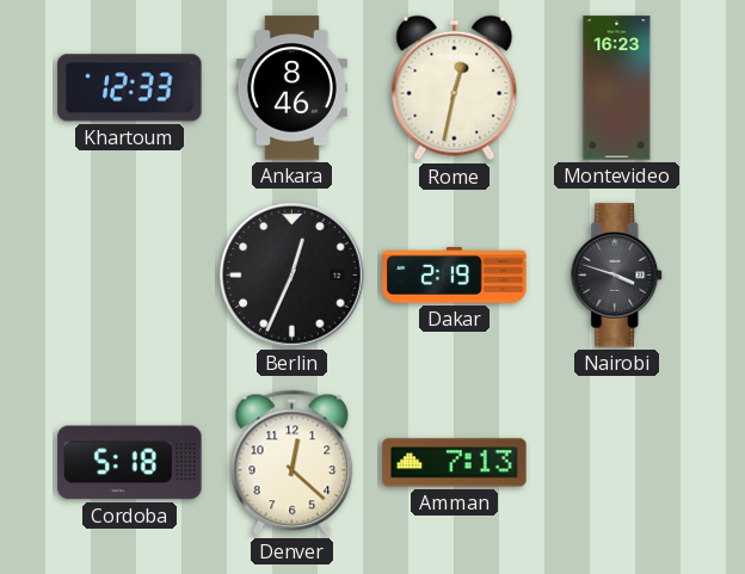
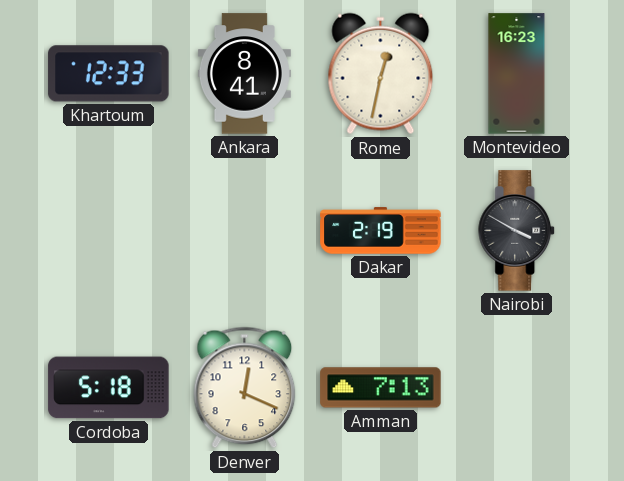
Ankara: 8:46 -> 8:41
Berlin: 12:34 -> none
Nairobi: 3:48 -> 3:50
Denver: 12:22 -> 12:19
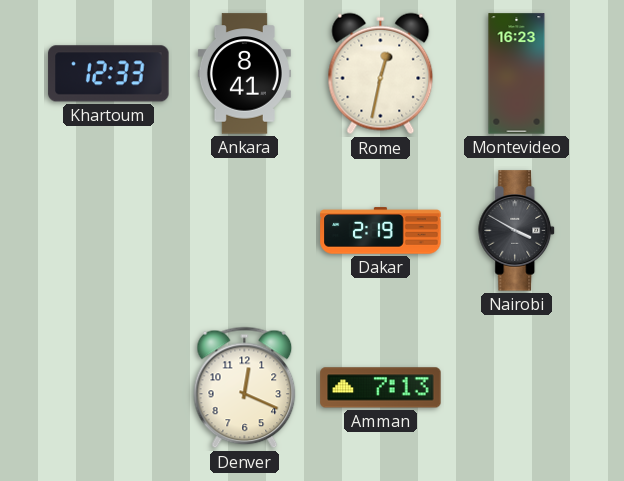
Cordoba: 5:18 -> none
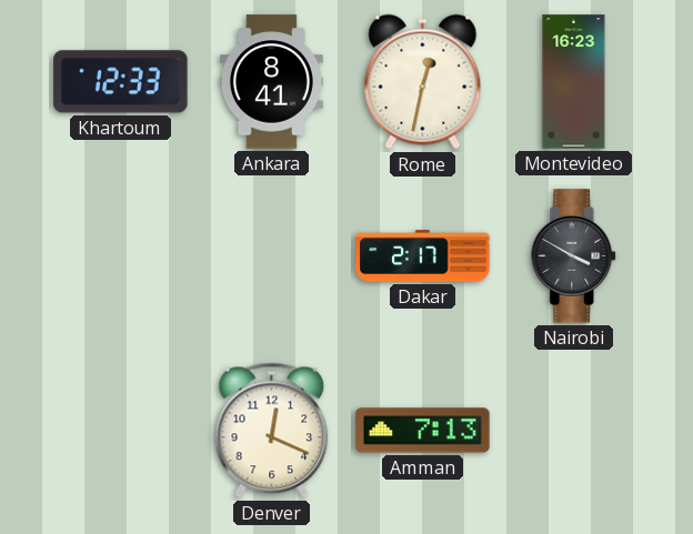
Dakar: 2:19 -> 2:17
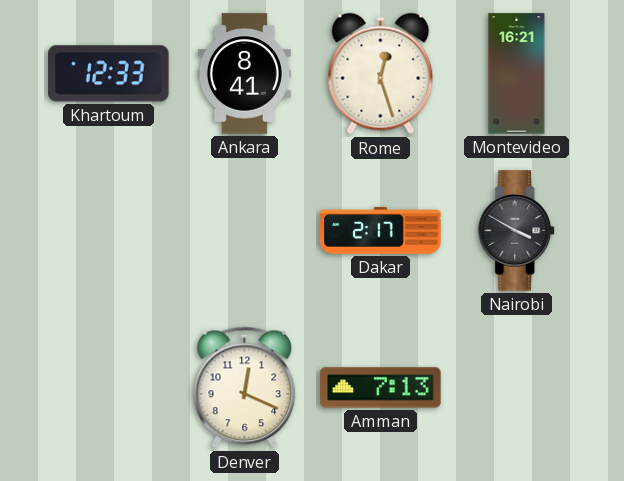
Rome: 12:32 -> 12:27
Montevideo: 16:23 -> 16:21
